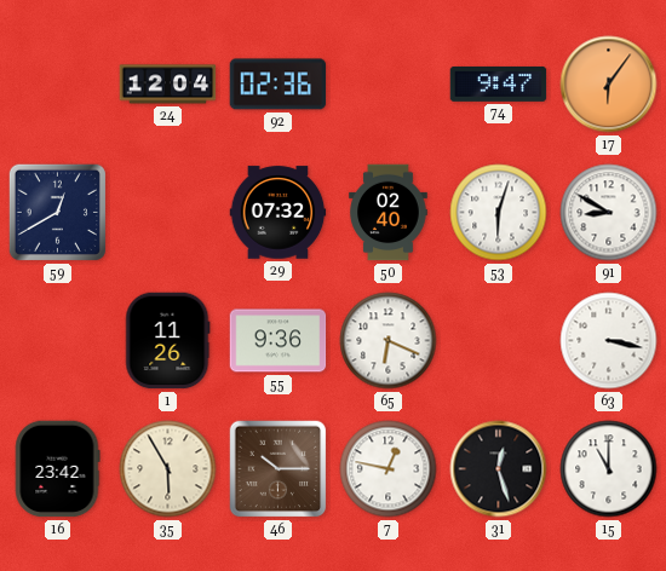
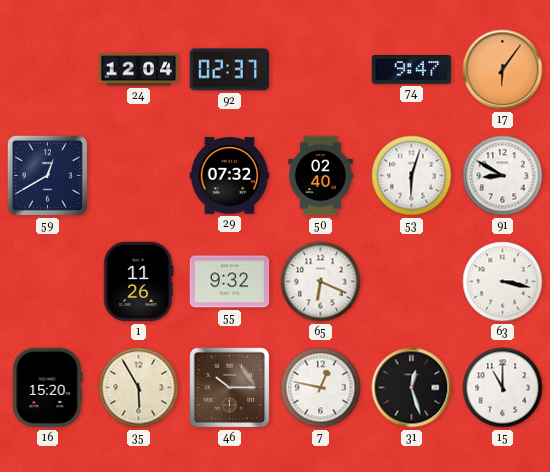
92: 02:36 -> 02:37
55: 9:36 -> 9:32
16: 23:42 -> 15:20
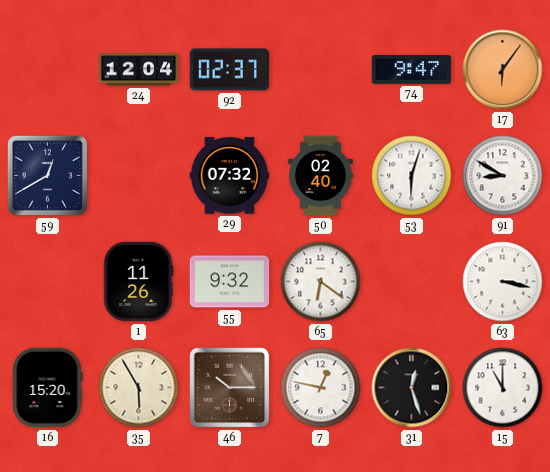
65: 6:19 -> 6:21
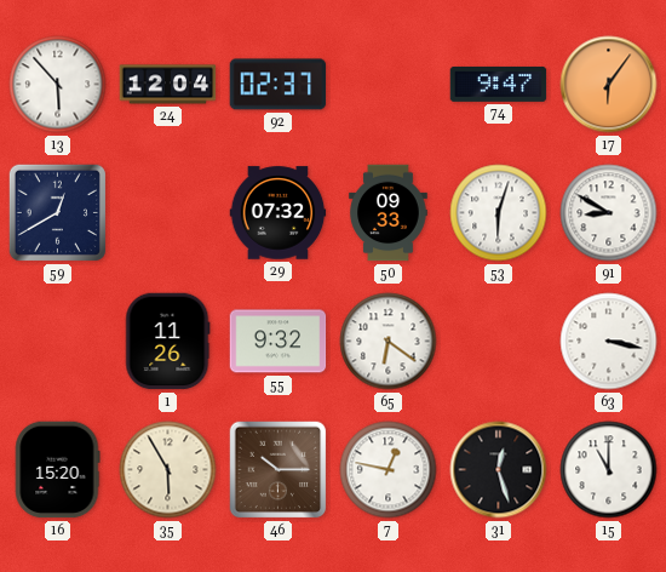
13: none -> 5:53
50: 02:40 -> 09:33
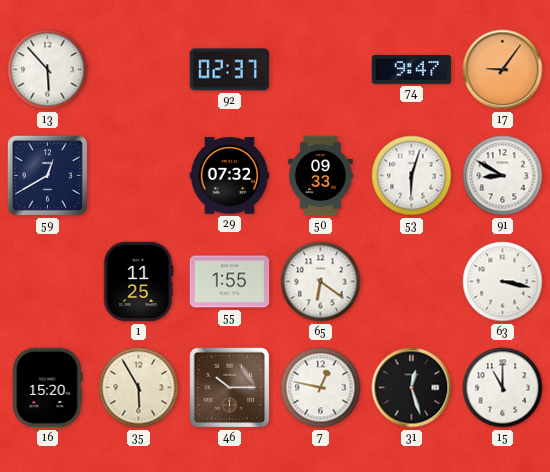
24: 12:04 -> none
17: 6:06 -> 9:06
1: 11:26 -> 11:25
55: 9:32 -> 1:55
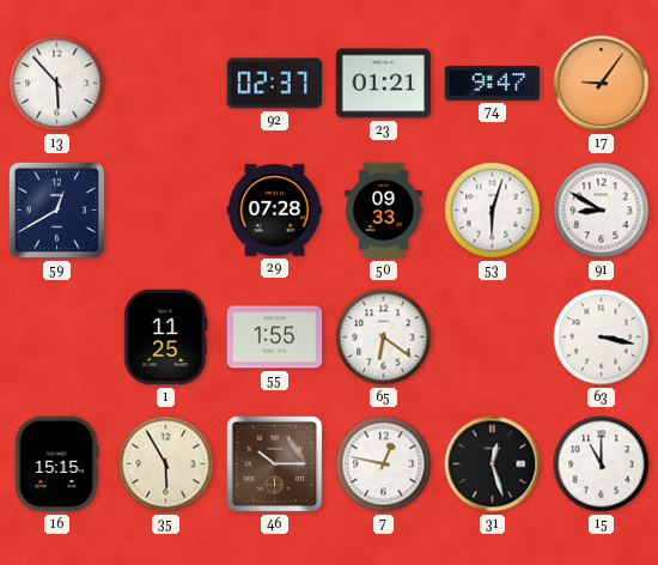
23: none -> 01:21
29: 07:32 -> 07:28
16: 15:20 -> 15:15
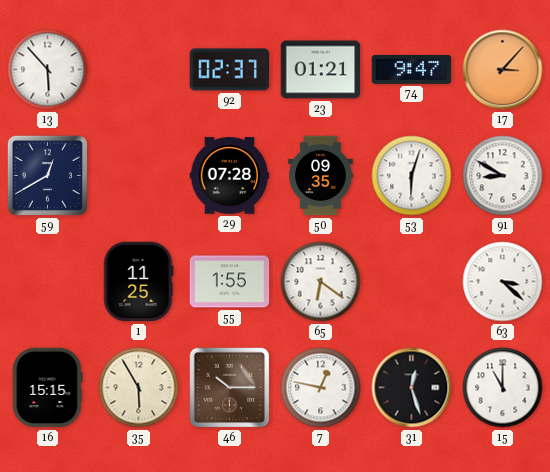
17: 9:06 -> 3:07
50: 09:33 -> 09:35
63: 3:17 -> 3:22
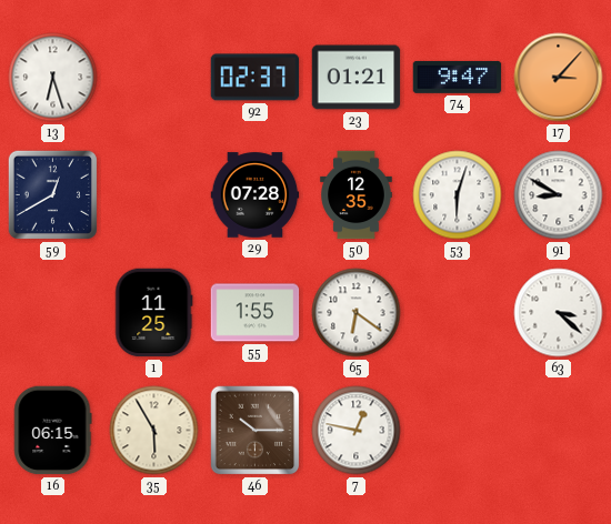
13: 5:53 -> 6:27
50: 09:35 -> 12:35
16: 15:15 -> 06:15
31: 12:27 -> none
15: 11:00 -> none
